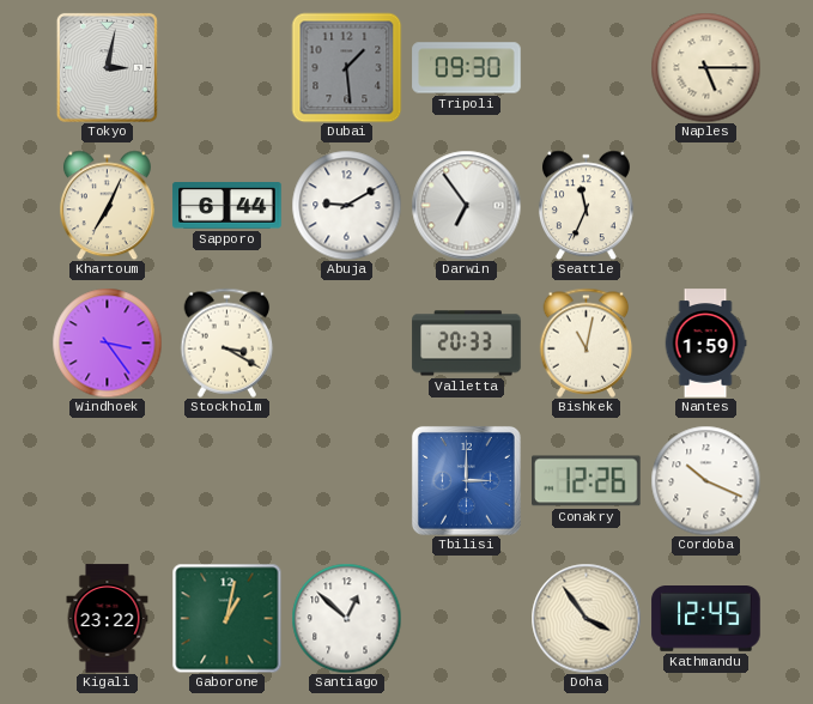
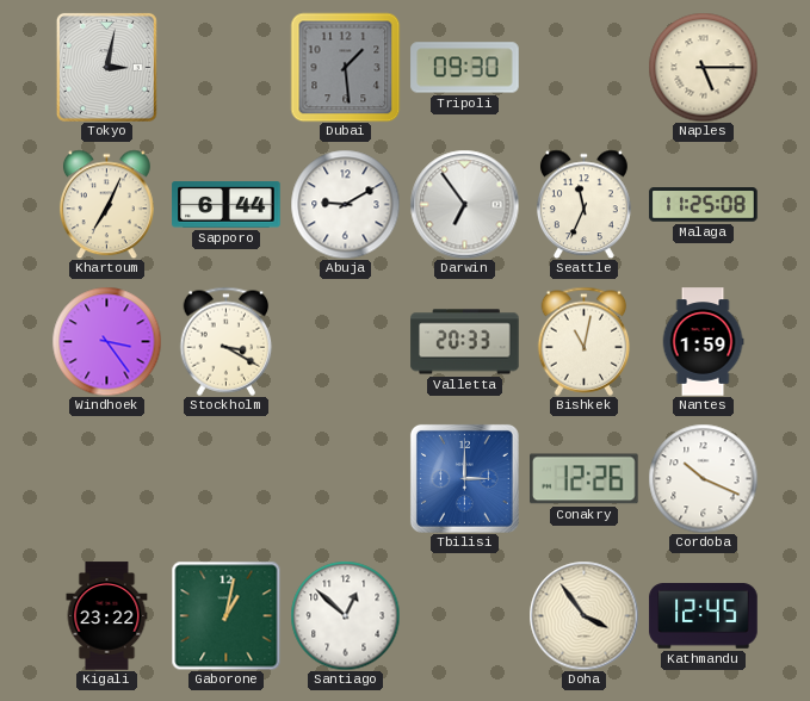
Malaga: none -> 11:25
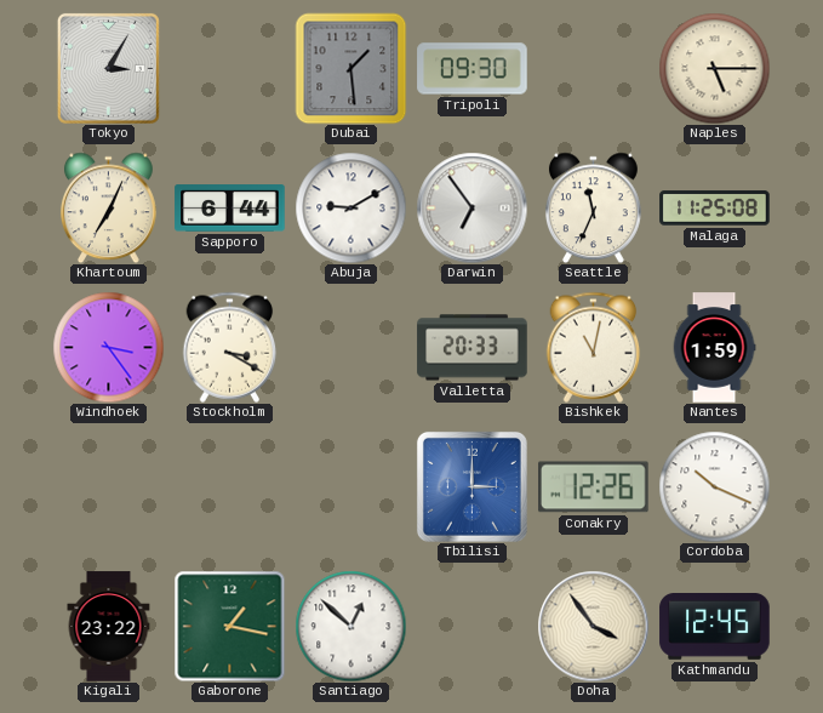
Tokyo: 3:02 -> 3:05
Gaborone: 1:02 -> 1:17
